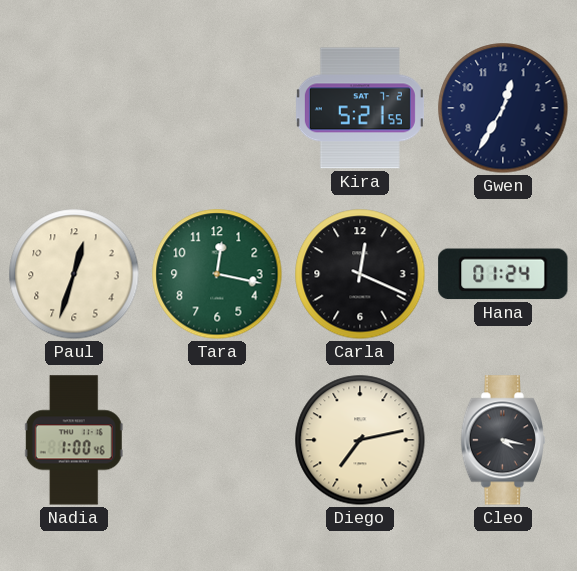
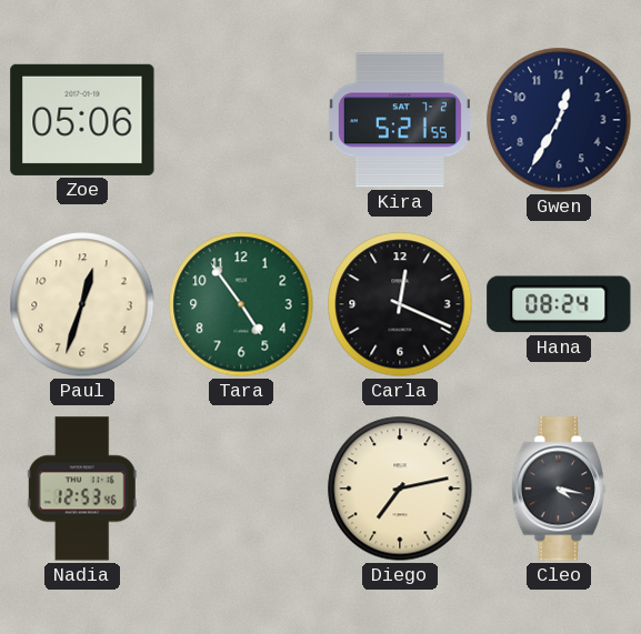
Zoe: none -> 05:06
Tara: 12:17 -> 4:54
Hana: 01:24 -> 08:24
Nadia: 1:00 -> 12:53
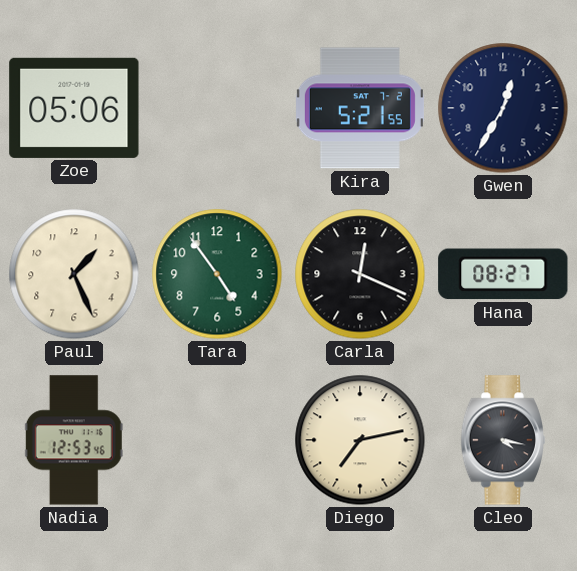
Paul: 12:33 -> 1:26
Hana: 08:24 -> 08:27
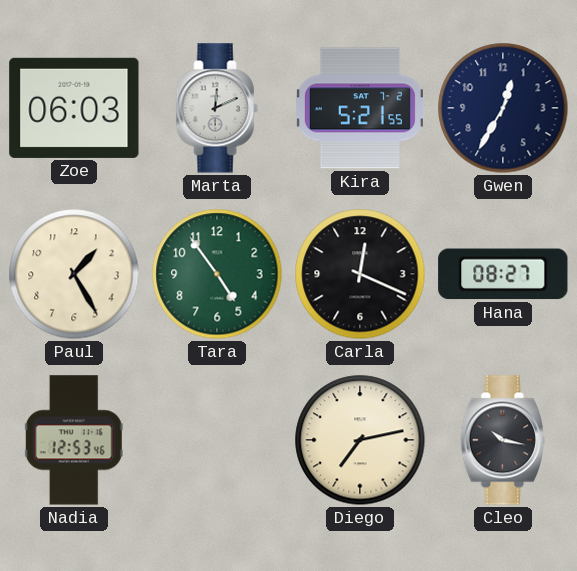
Zoe: 05:06 -> 06:03
Marta: none -> 12:11
Paul: 1:26 -> 1:25
Cleo: 4:17 -> 10:17
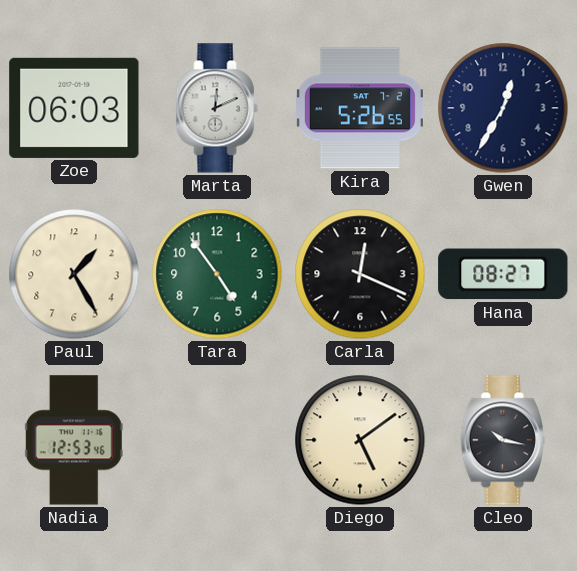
Kira: 5:21 -> 5:26
Diego: 7:13 -> 5:09
